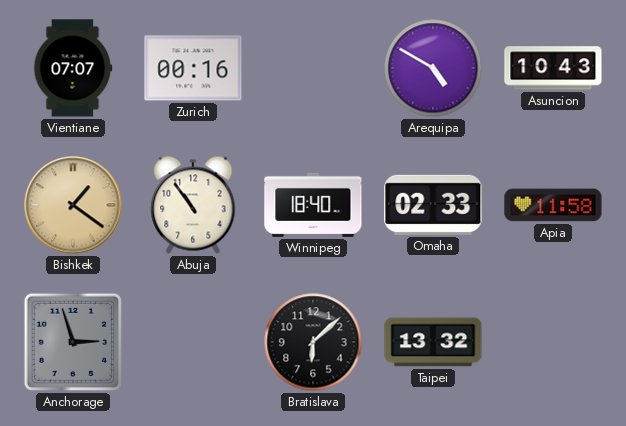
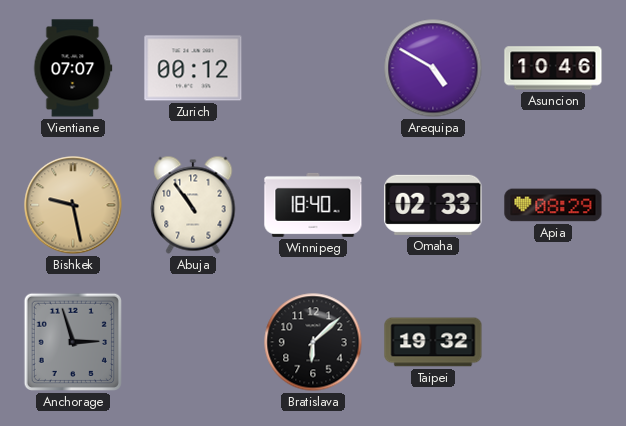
Zurich: 00:16 -> 00:12
Asuncion: 10:43 -> 10:46
Bishkek: 1:21 -> 9:28
Apia: 11:58 -> 08:29
Taipei: 13:32 -> 19:32
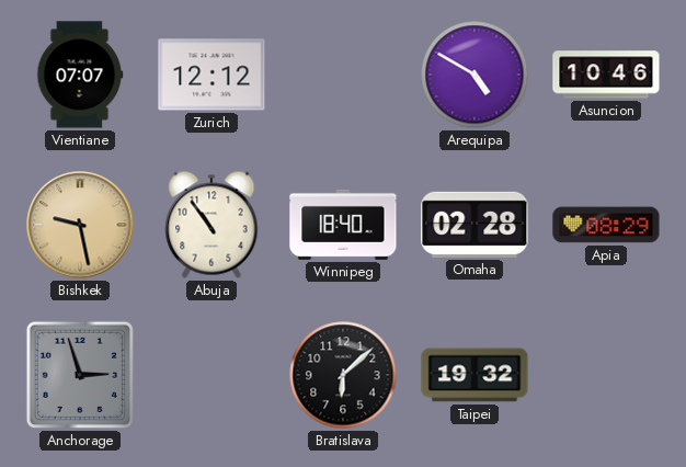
Zurich: 00:12 -> 12:12
Omaha: 02:33 -> 02:28
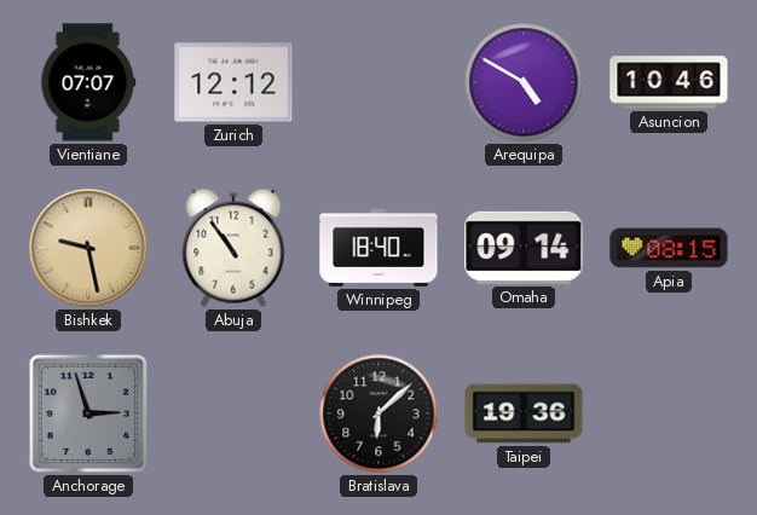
Omaha: 02:28 -> 09:14
Apia: 08:29 -> 08:15
Taipei: 19:32 -> 19:36
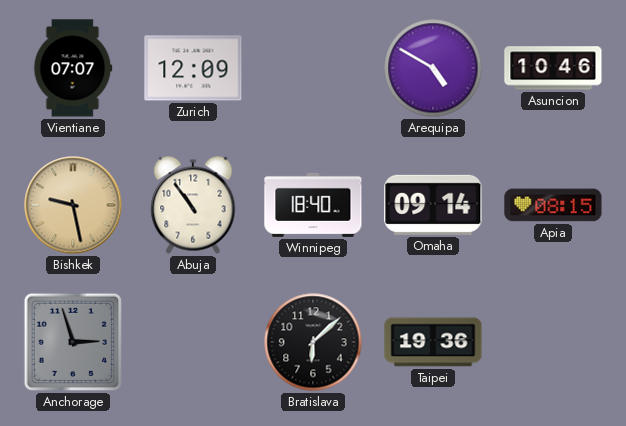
Zurich: 12:12 -> 12:09
